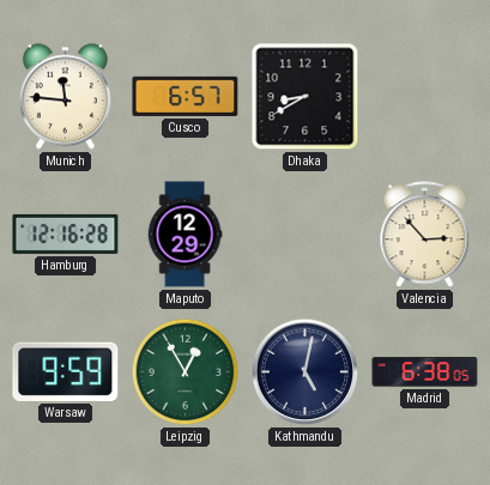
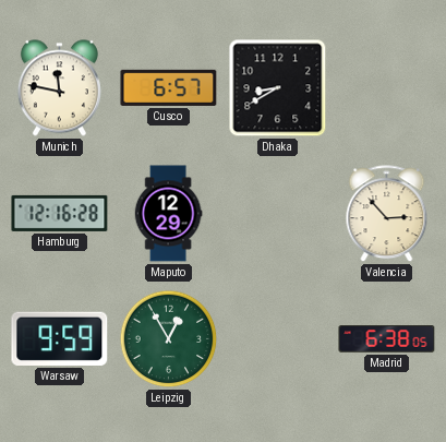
Munich: 11:46 -> 11:47
Kathmandu: 5:02 -> none
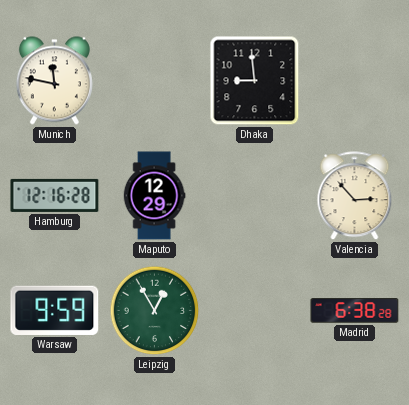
Cusco: 6:57 -> none
Dhaka: 8:40 -> 8:59
Madrid: 6:38:05 -> 6:38:28
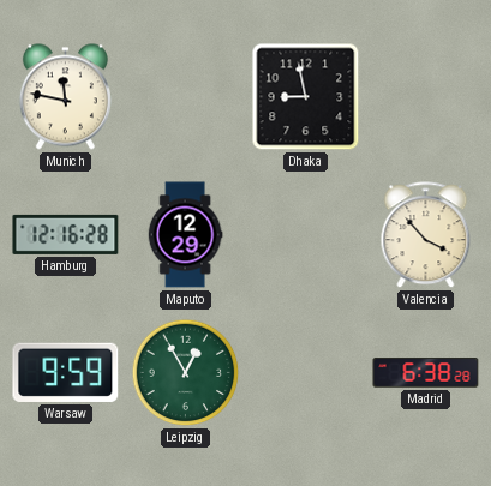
Dhaka: 8:59 -> 8:58
Valencia: 2:53 -> 3:53
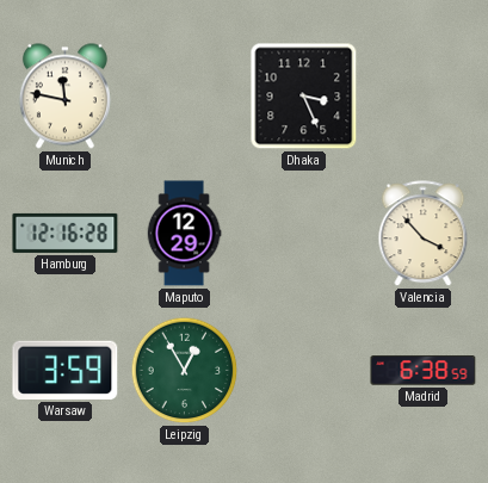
Dhaka: 8:58 -> 3:26
Warsaw: 9:59 -> 3:59
Madrid: 6:38:28 -> 6:38:59
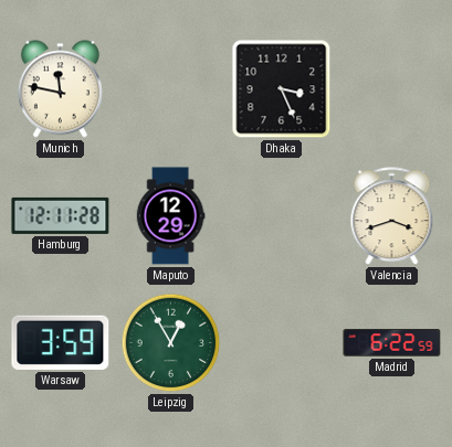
Hamburg: 12:16 -> 12:11
Valencia: 3:53 -> 3:42
Madrid: 6:38 -> 6:22
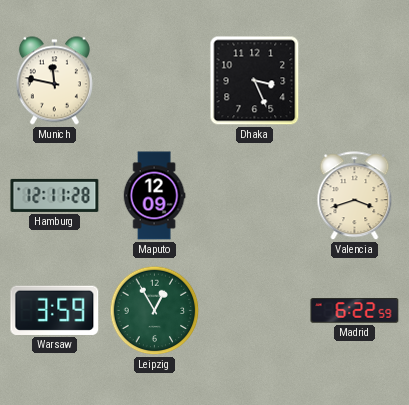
Maputo: 12:29 -> 12:09
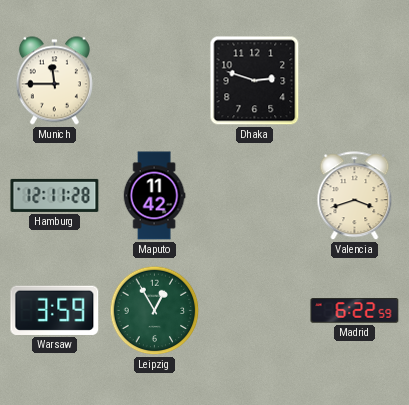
Munich: 11:47 -> 11:45
Dhaka: 3:26 -> 2:48
Maputo: 12:09 -> 11:42
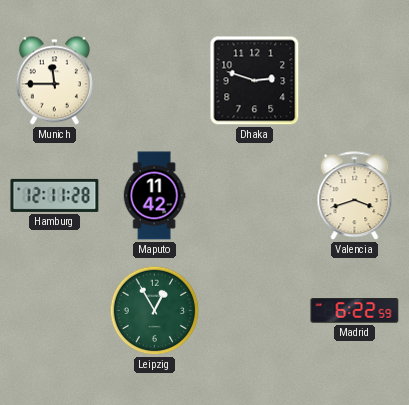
Warsaw: 3:59 -> none
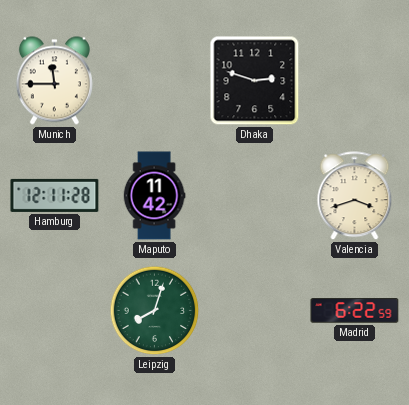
Leipzig: 12:55 -> 8:03
